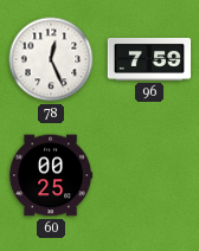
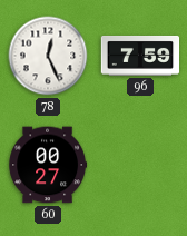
60: 00:25 -> 00:27
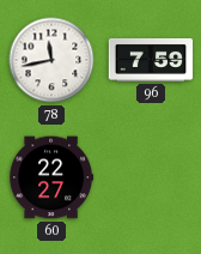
78: 12:26 -> 11:43
60: 00:27 -> 22:27
